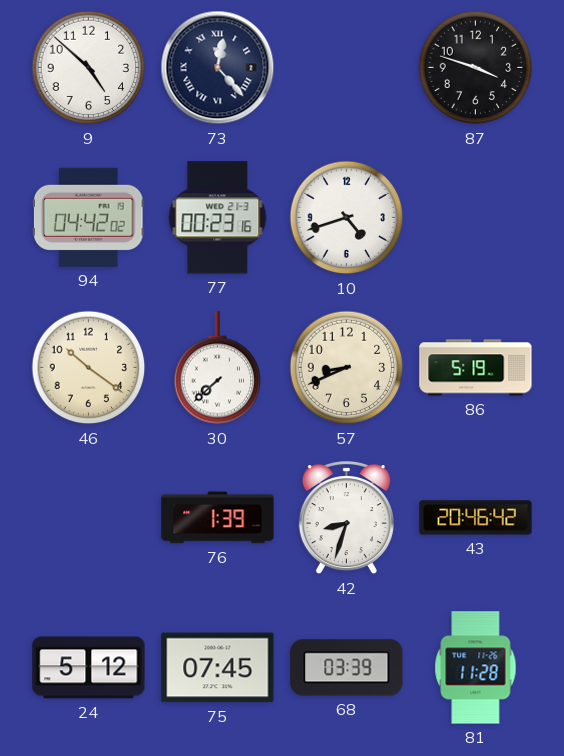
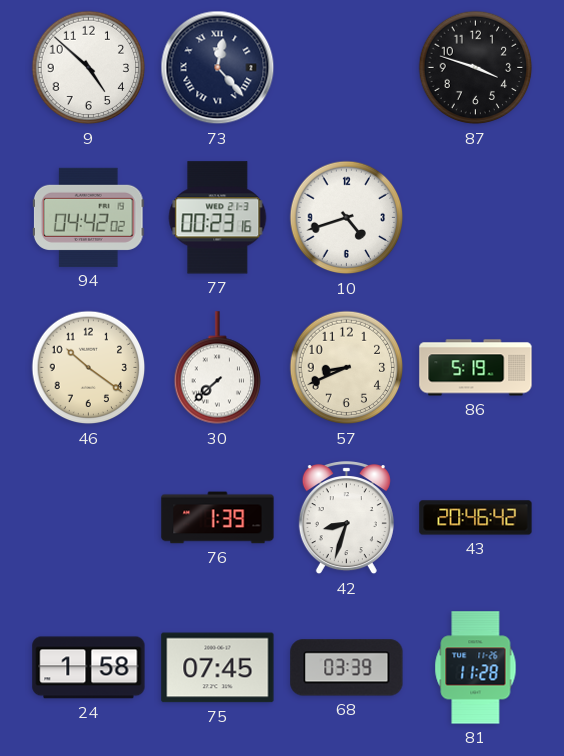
24: 5:12 -> 1:58
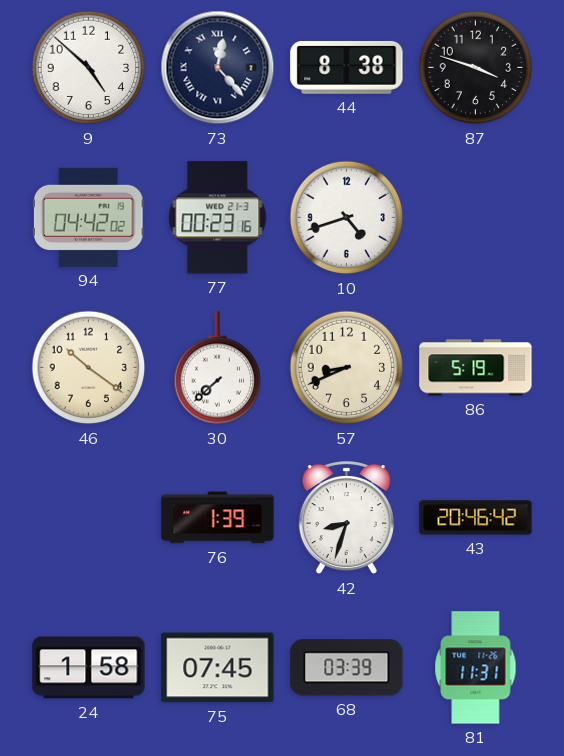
44: none -> 8:38
81: 11:28 -> 11:31
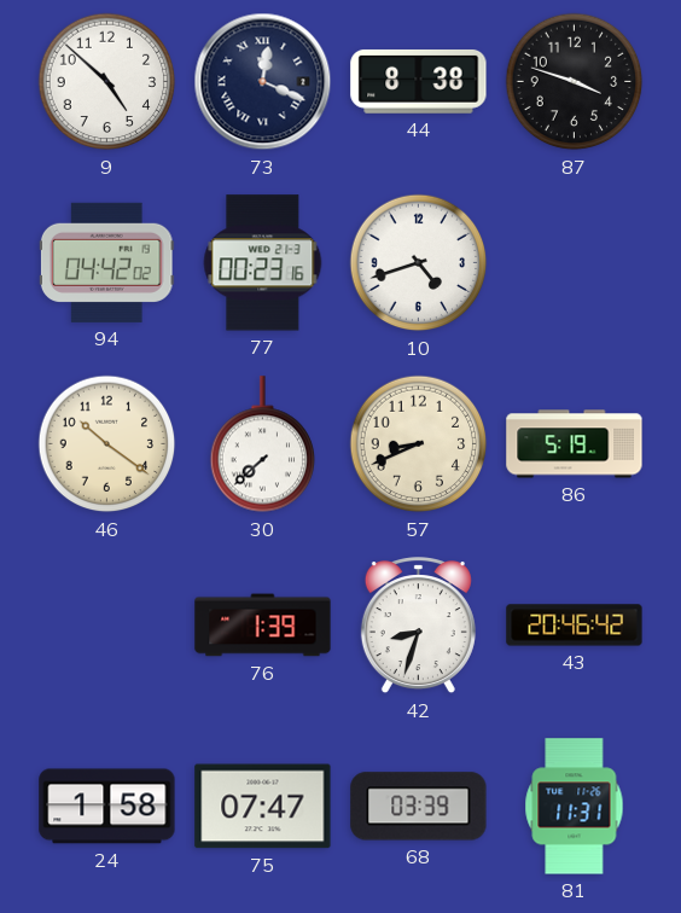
73: 12:23 -> 12:19
75: 07:45 -> 07:47
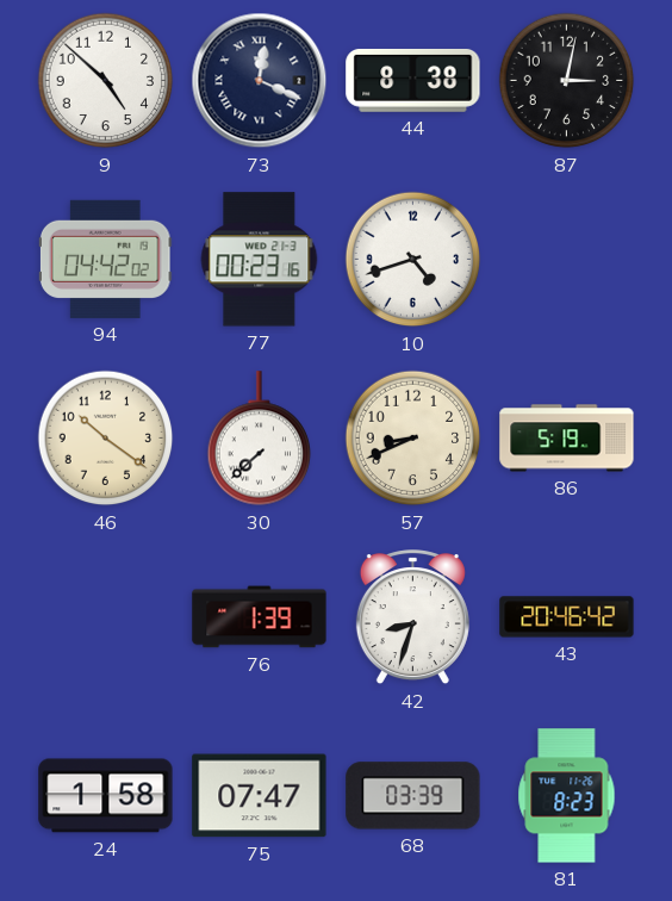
87: 3:48 -> 3:02
81: 11:31 -> 8:23
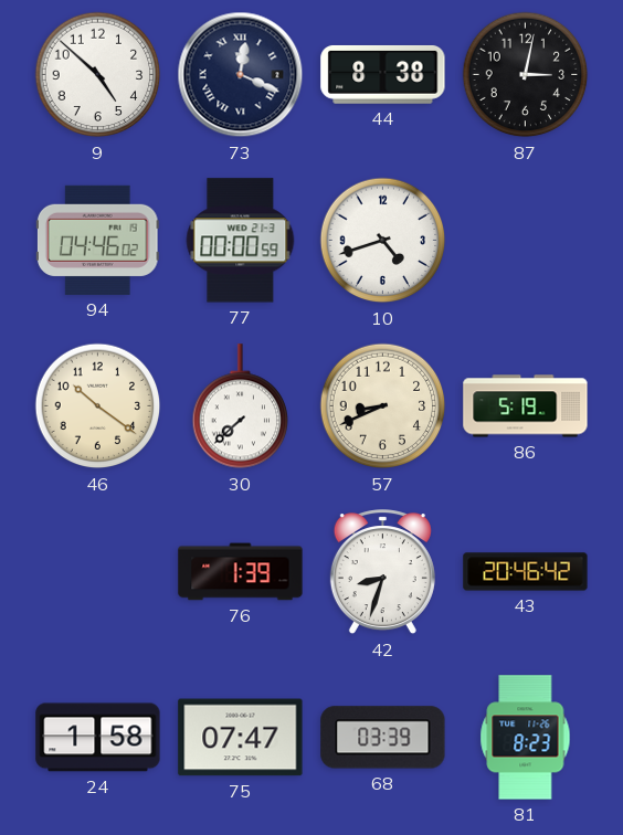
94: 04:42 -> 04:46
77: 00:23 -> 00:00
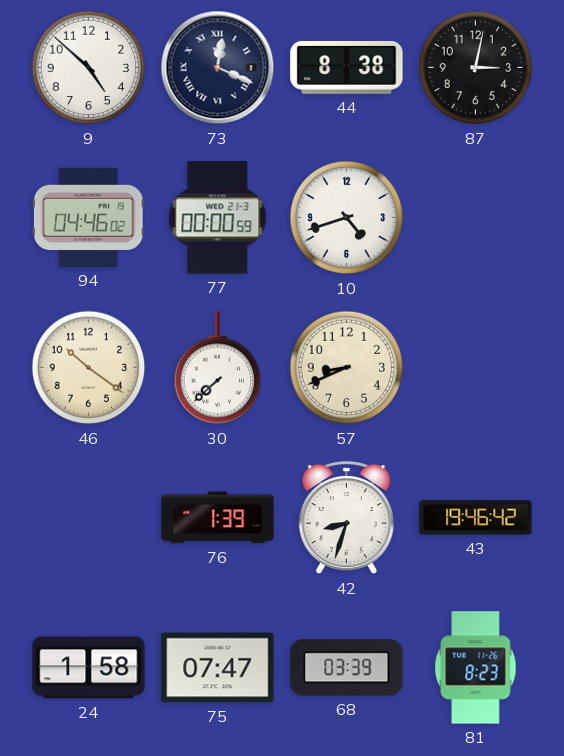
86: 5:19 -> none
43: 20:46 -> 19:46
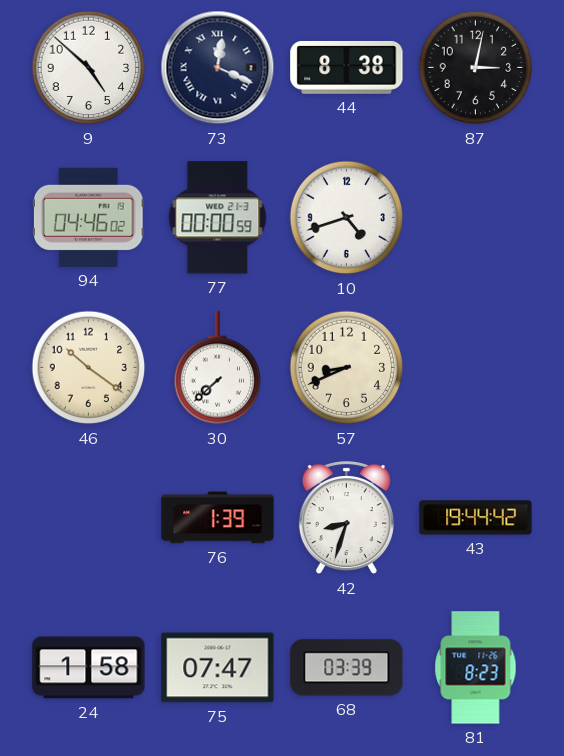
43: 19:46 -> 19:44
